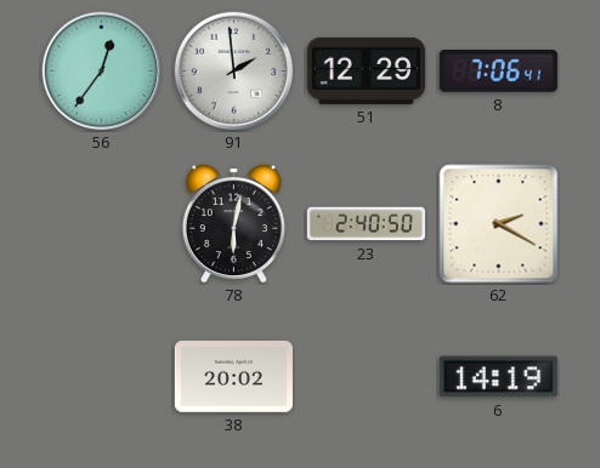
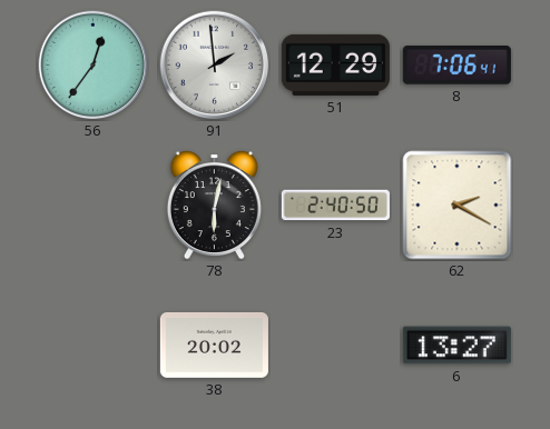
6: 14:19 -> 13:27
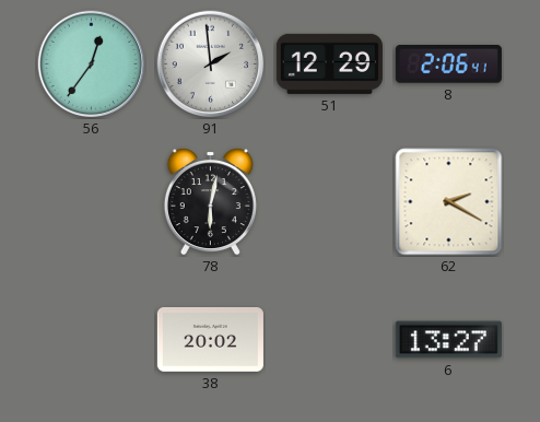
8: 7:06 -> 2:06
23: 2:40 -> none
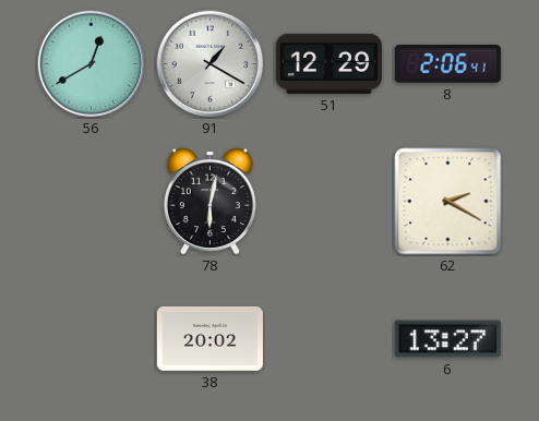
56: 12:36 -> 12:40
91: 1:59 -> 1:20
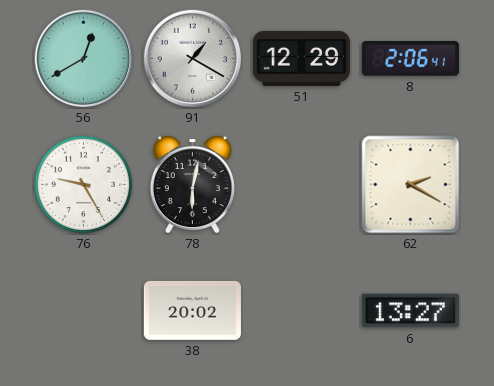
76: none -> 9:25
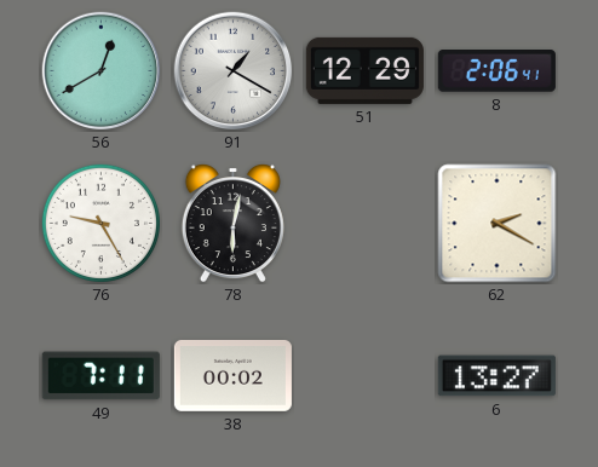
49: none -> 7:11
38: 20:02 -> 00:02
